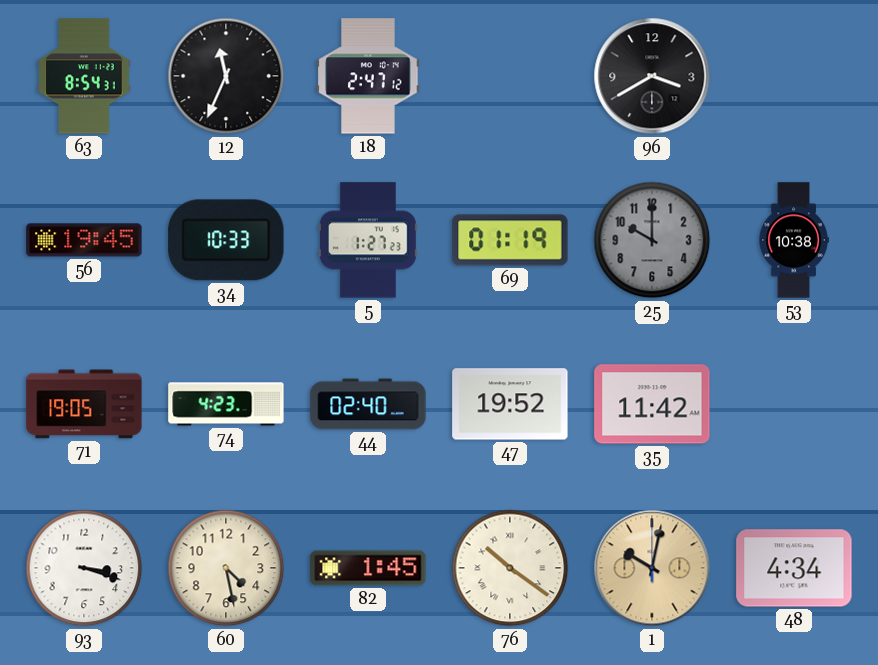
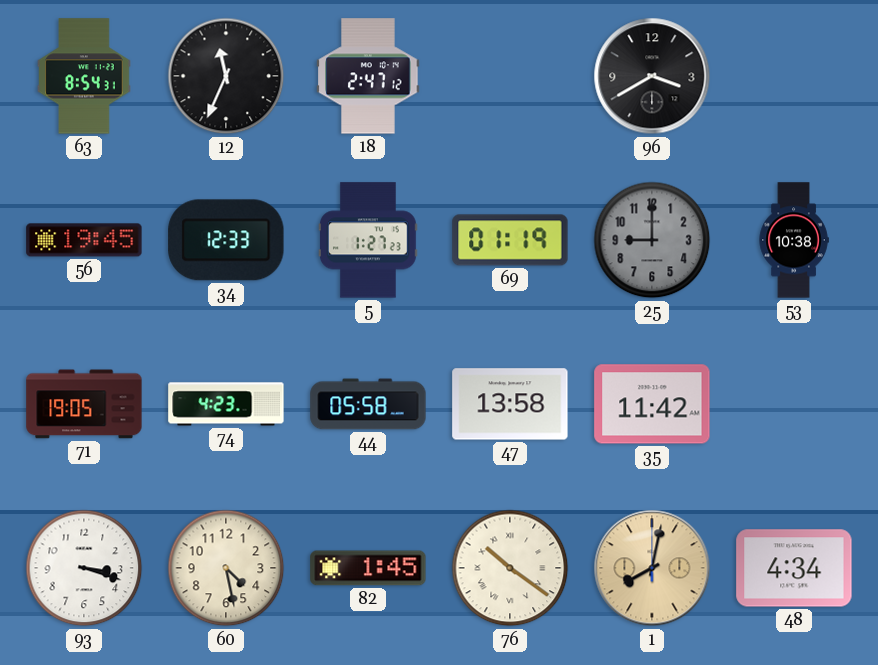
34: 10:33 -> 12:33
25: 10:00 -> 9:00
44: 02:40 -> 05:58
47: 19:52 -> 13:58
1: 10:02 -> 8:02
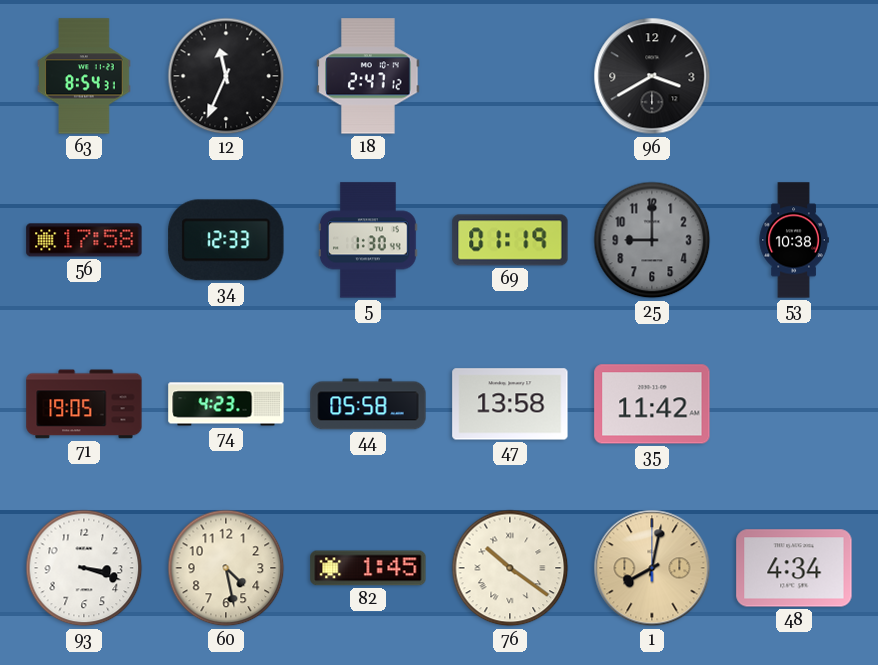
56: 19:45 -> 17:58
5: 1:27 -> 1:30
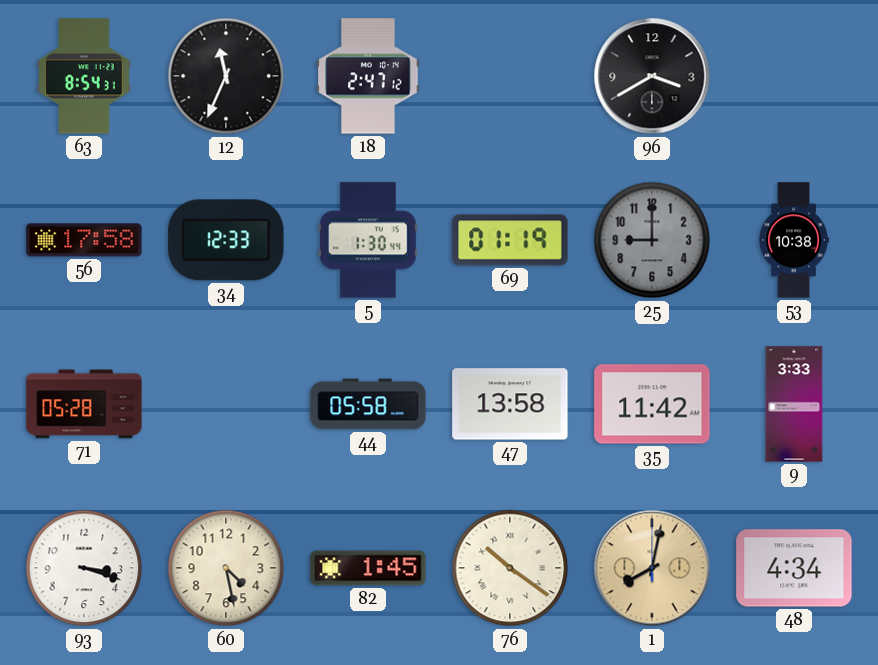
71: 19:05 -> 05:28
74: 4:23 -> none
9: none -> 3:33
